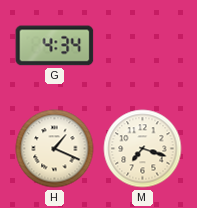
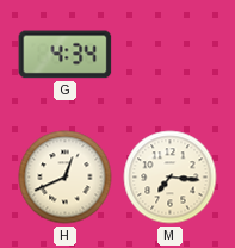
H: 1:19 -> 12:41
M: 7:18 -> 7:16
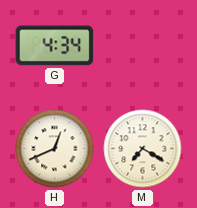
M: 7:16 -> 7:20
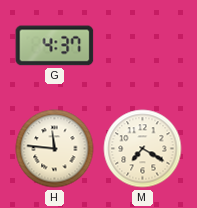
G: 4:34 -> 4:37
H: 12:41 -> 11:46
